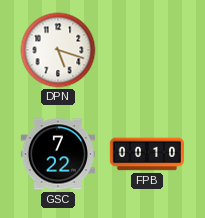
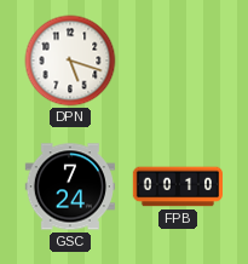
GSC: 7:22 -> 7:24
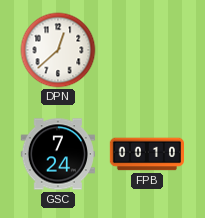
DPN: 5:18 -> 12:38
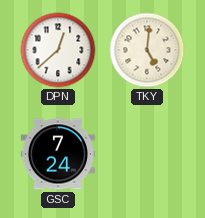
TKY: none -> 5:01
FPB: 00:10 -> none
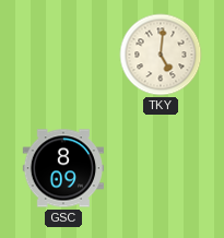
DPN: 12:38 -> none
GSC: 7:24 -> 8:09
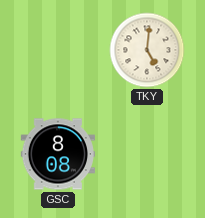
GSC: 8:09 -> 8:08
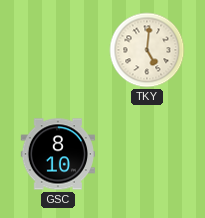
GSC: 8:08 -> 8:10
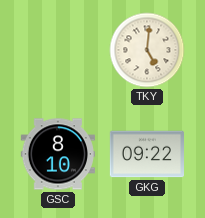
GKG: none -> 09:22
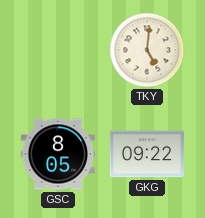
GSC: 8:10 -> 8:05
